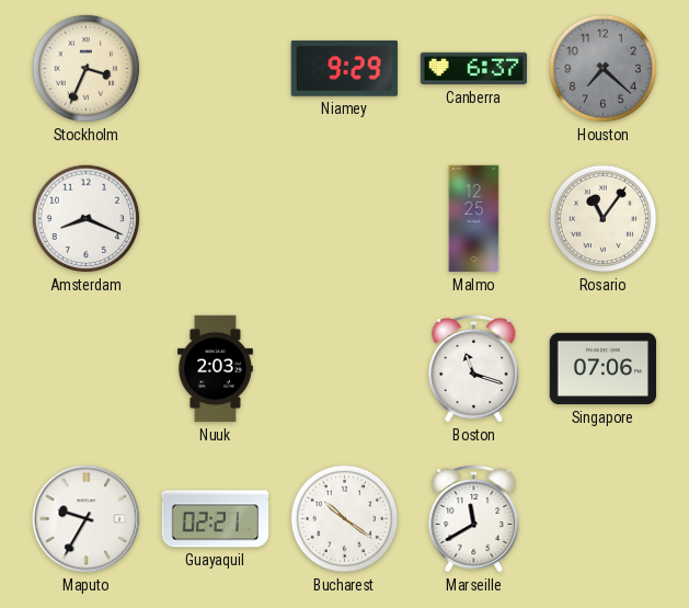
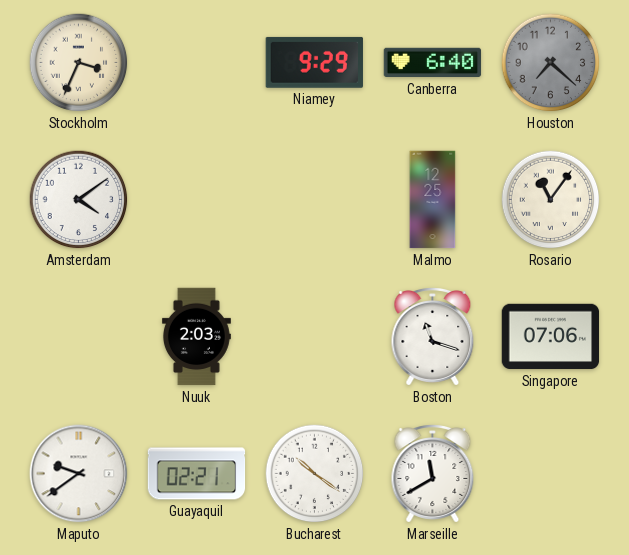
Canberra: 6:37 -> 6:40
Amsterdam: 8:19 -> 4:09
Maputo: 9:35 -> 9:39
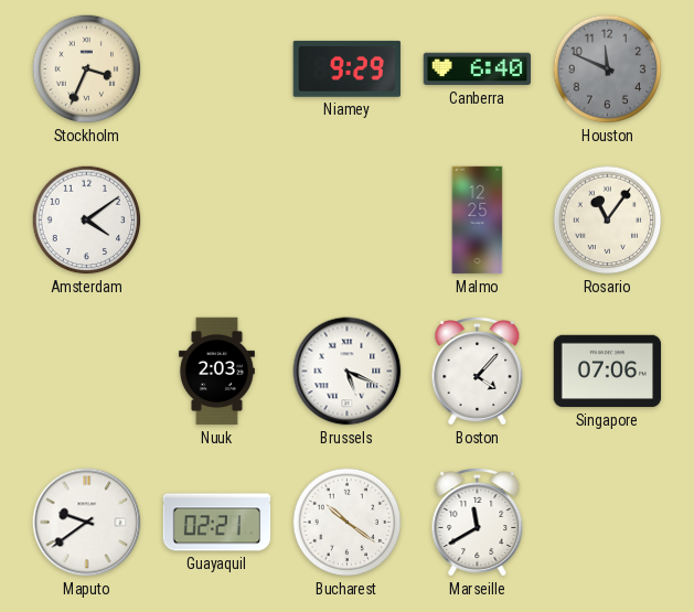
Houston: 7:22 -> 11:49
Brussels: none -> 5:19
Boston: 11:18 -> 4:07
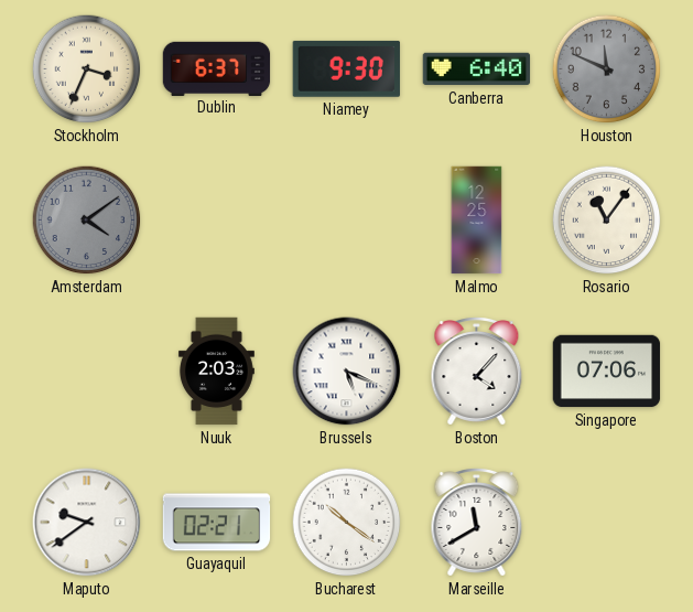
Dublin: none -> 6:37
Niamey: 9:29 -> 9:30
Amsterdam dial: white -> grey
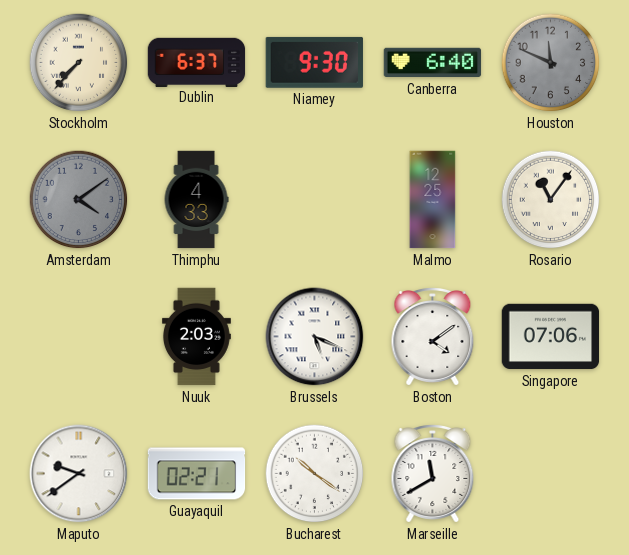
Stockholm: 3:34 -> 7:37
Thimphu: none -> 4:33
Boston: 4:07 -> 4:09
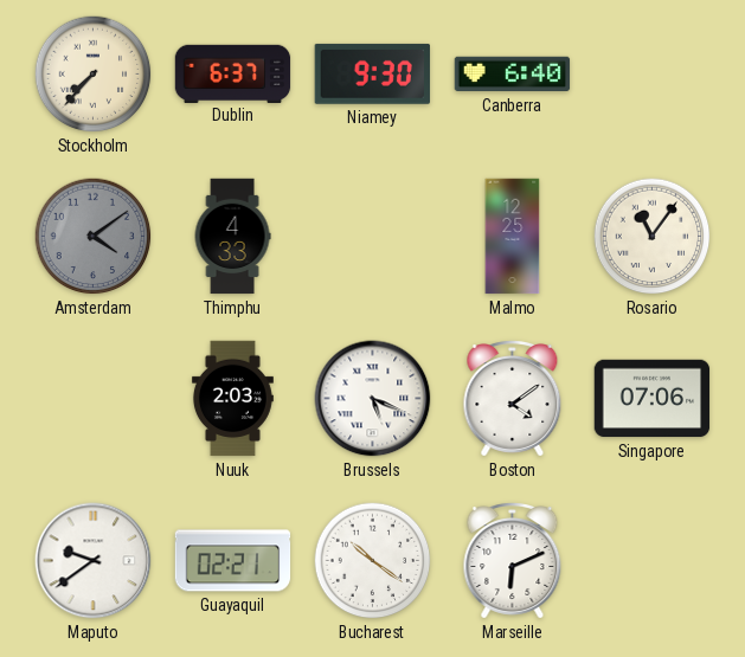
Houston: 11:49 -> none
Marseille: 11:40 -> 6:11
